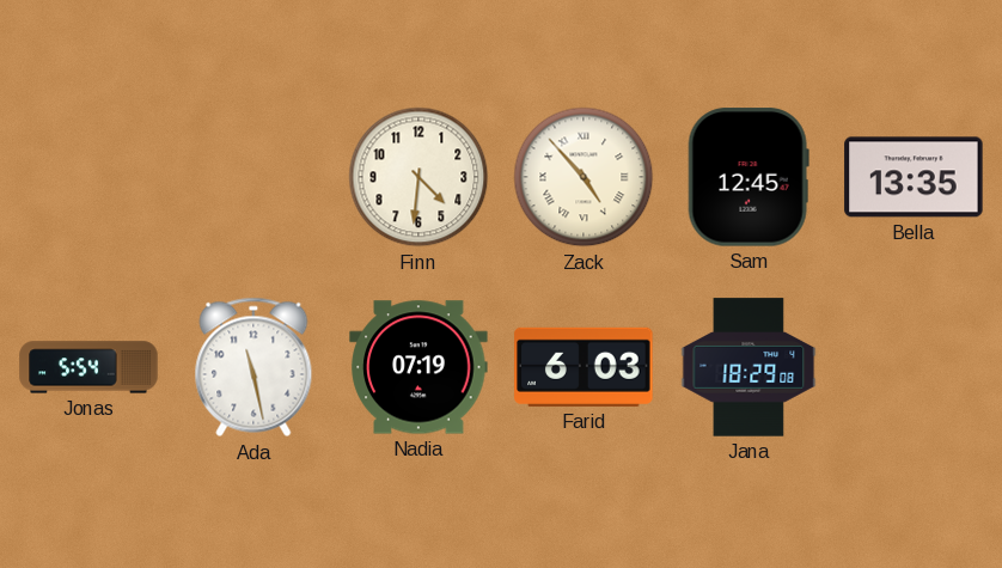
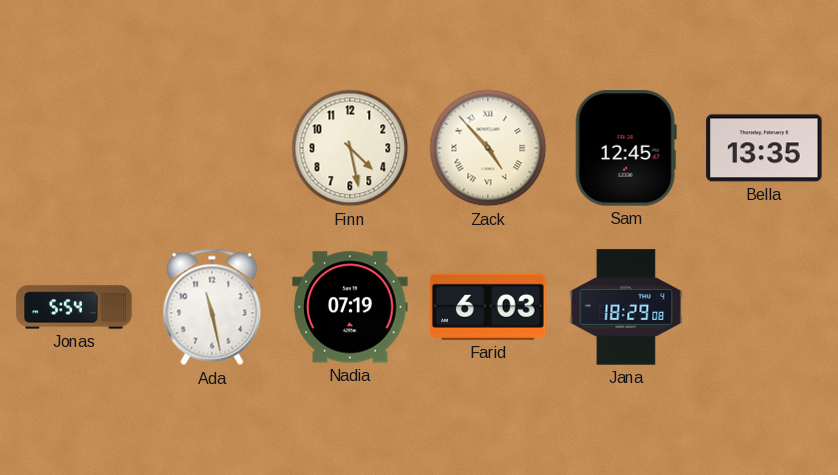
Finn: 4:31 -> 4:28
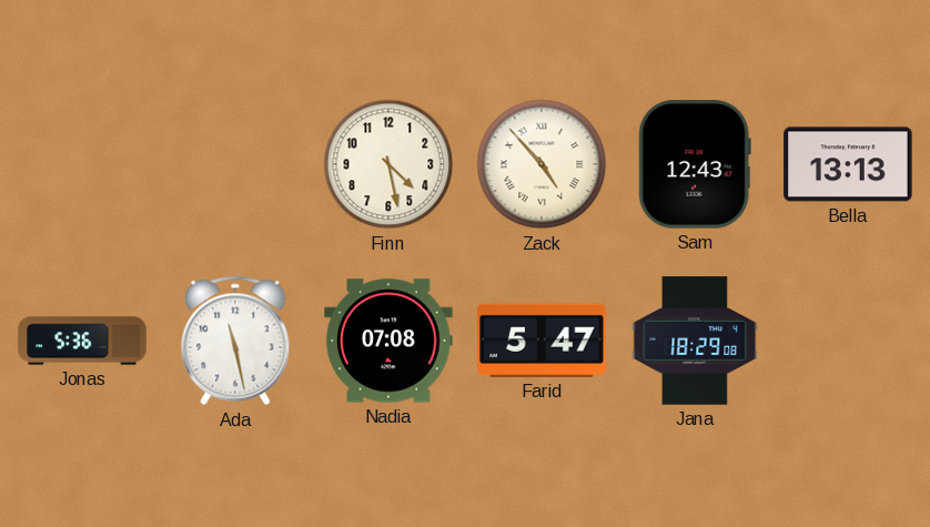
Sam: 12:45 -> 12:43
Bella: 13:35 -> 13:13
Jonas: 5:54 -> 5:36
Nadia: 07:19 -> 07:08
Farid: 6:03 -> 5:47
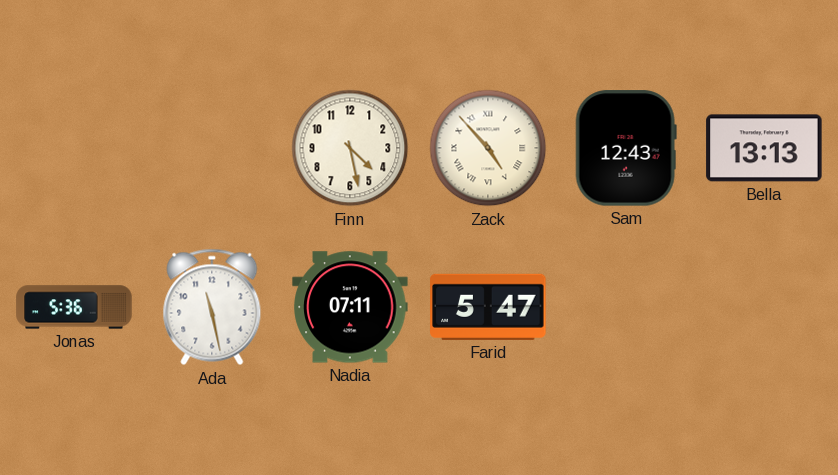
Nadia: 07:08 -> 07:11
Jana: 18:29 -> none
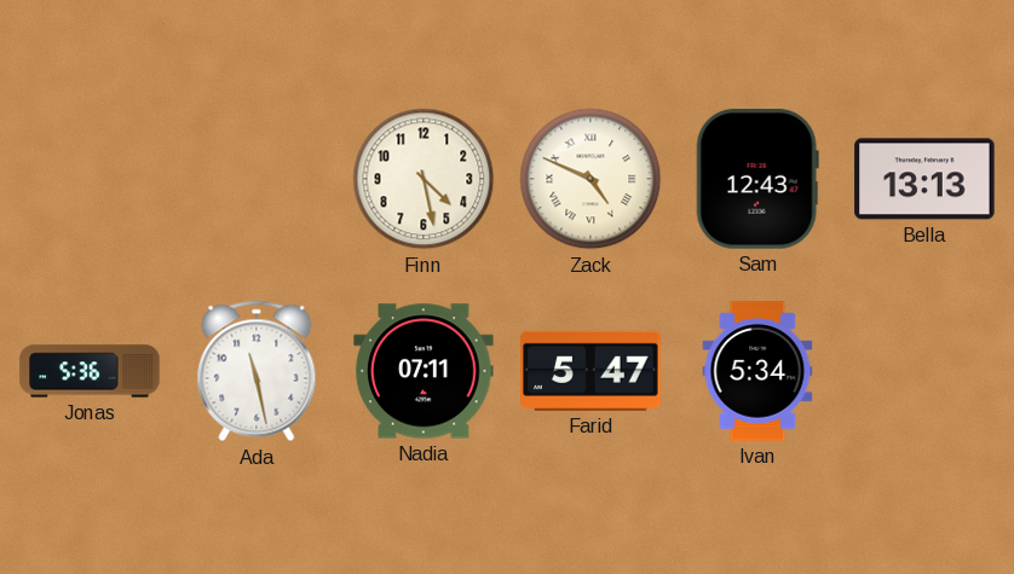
Zack: 4:53 -> 4:49
Ivan: none -> 5:34
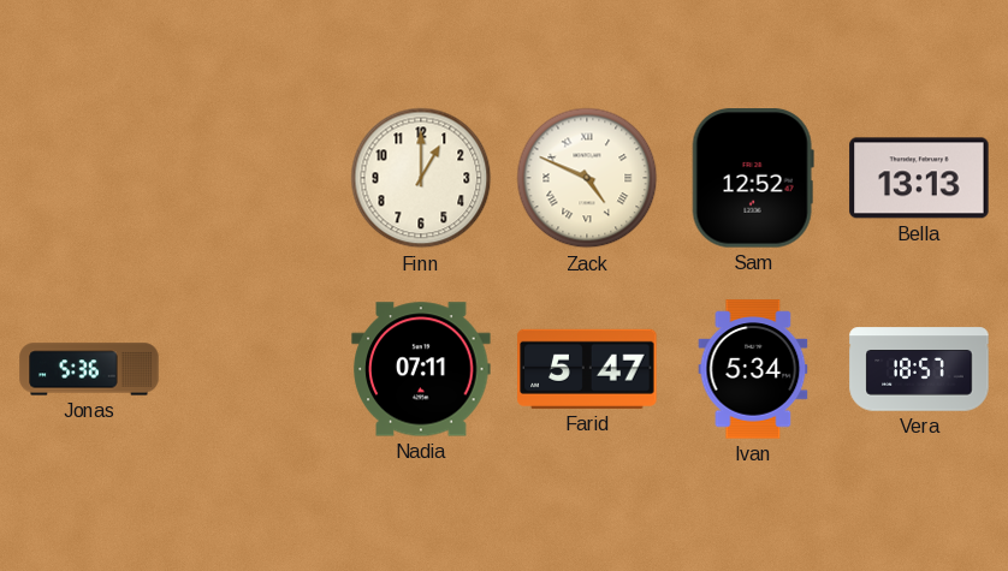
Finn: 4:28 -> 1:00
Sam: 12:43 -> 12:52
Ada: 11:28 -> none
Vera: none -> 18:57
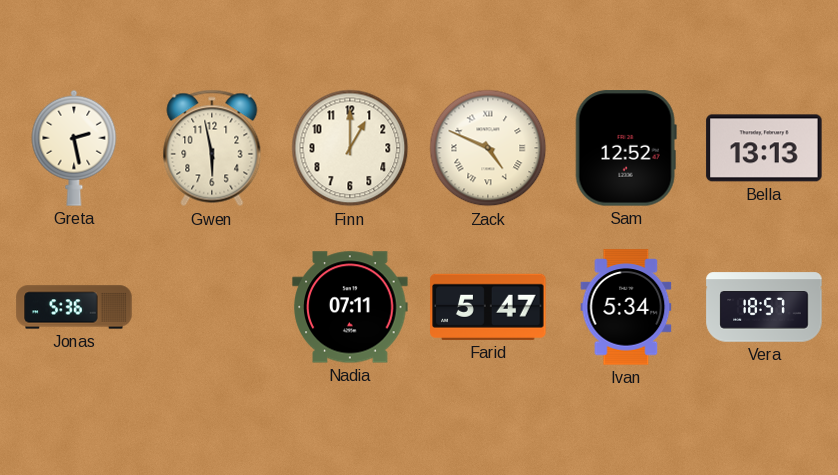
Greta: none -> 2:28
Gwen: none -> 5:58
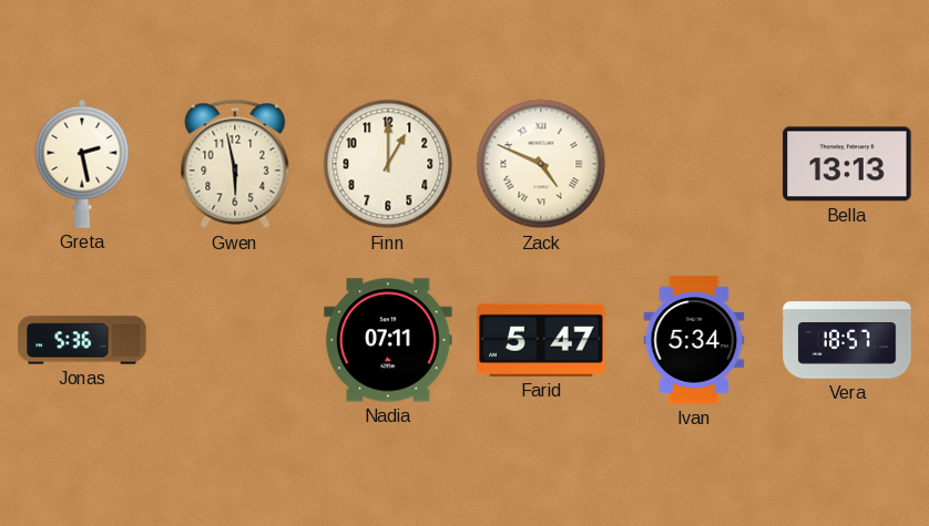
Sam: 12:52 -> none
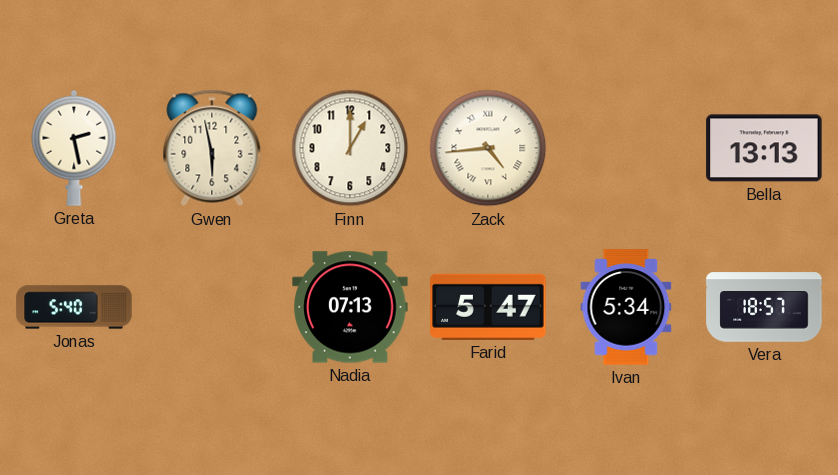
Zack: 4:49 -> 4:44
Jonas: 5:36 -> 5:40
Nadia: 07:11 -> 07:13
